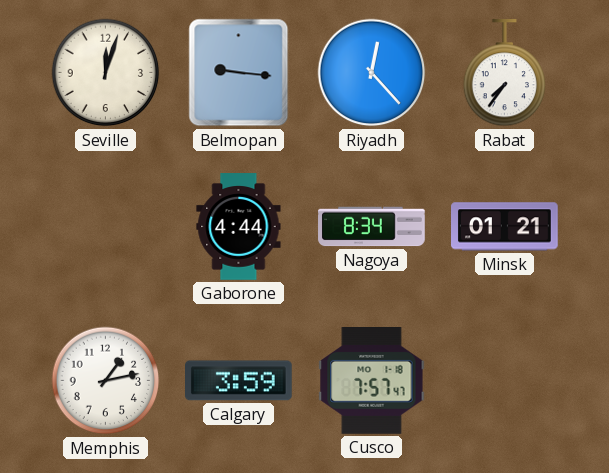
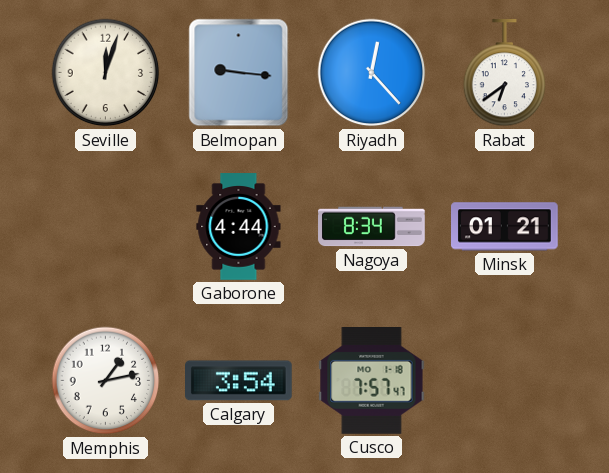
Rabat: 7:36 -> 6:39
Calgary: 3:59 -> 3:54
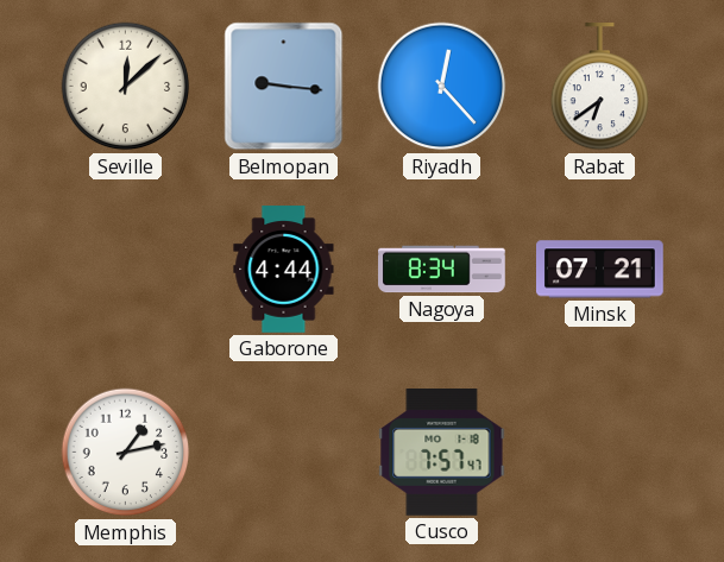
Seville: 12:03 -> 12:08
Minsk: 01:21 -> 07:21
Calgary: 3:54 -> none
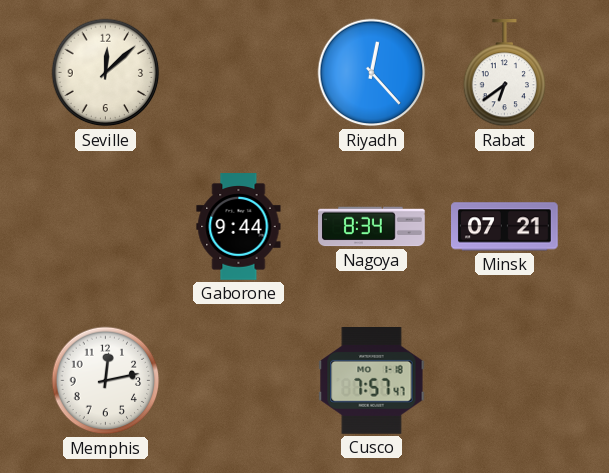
Belmopan: 9:16 -> none
Gaborone: 4:44 -> 9:44
Memphis: 1:13 -> 12:13
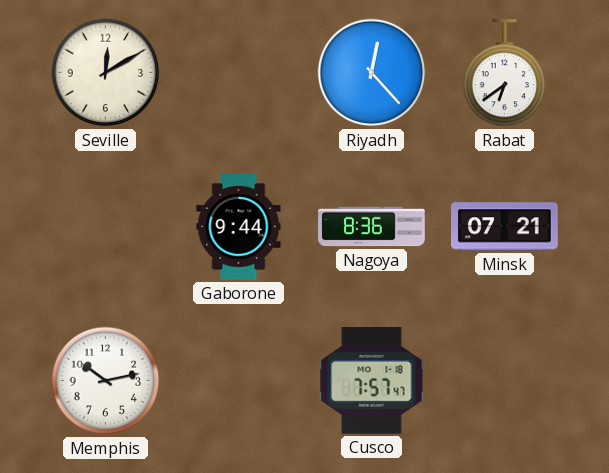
Seville: 12:08 -> 12:10
Nagoya: 8:34 -> 8:36
Memphis: 12:13 -> 10:13
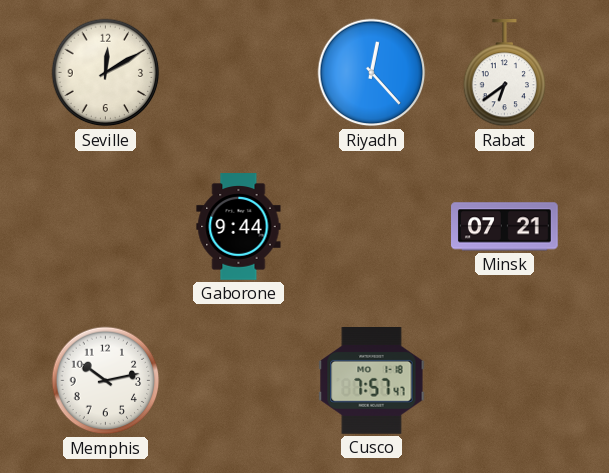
Nagoya: 8:36 -> none
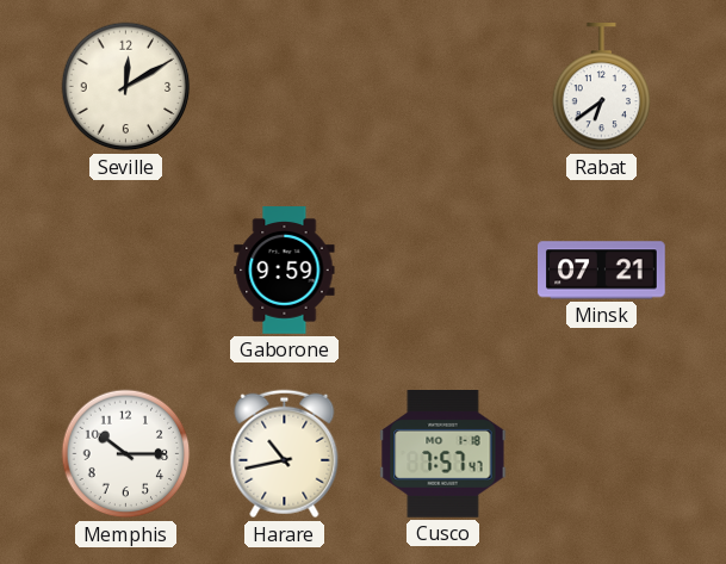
Riyadh: 12:23 -> none
Gaborone: 9:44 -> 9:59
Memphis: 10:13 -> 10:15
Harare: none -> 10:43
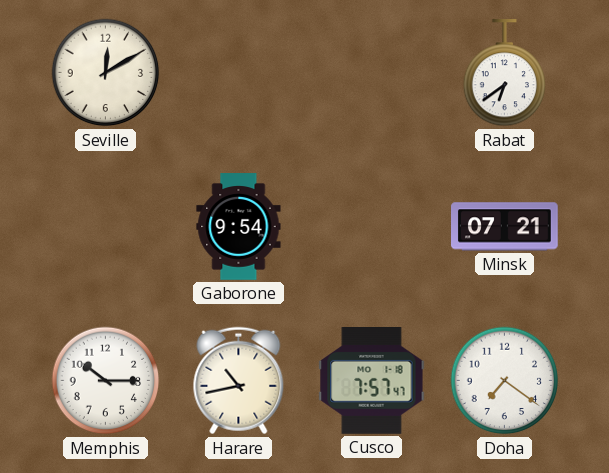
Gaborone: 9:59 -> 9:54
Doha: none -> 7:21
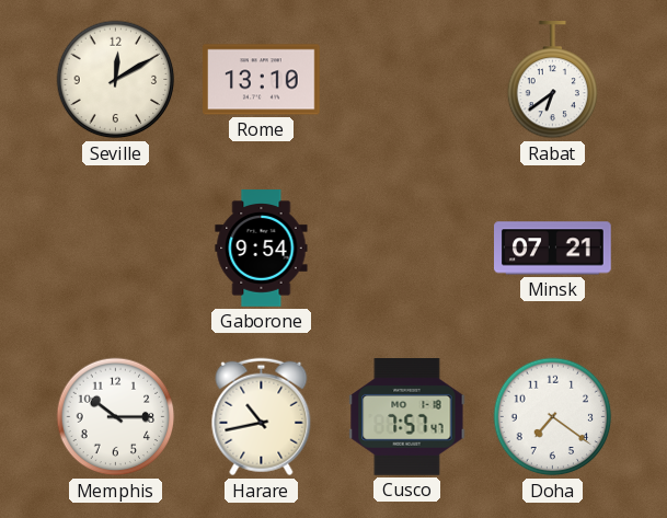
Rome: none -> 13:10
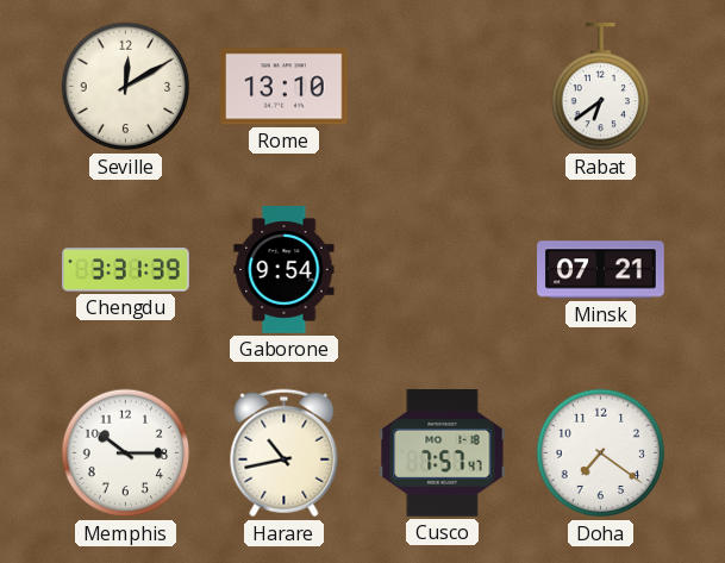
Chengdu: none -> 3:31
